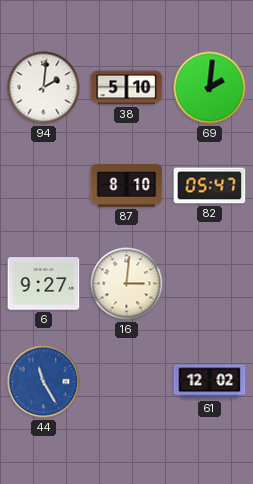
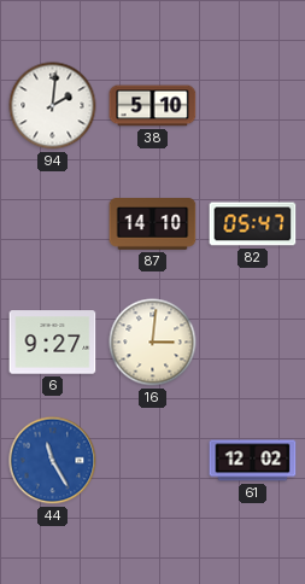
69: 2:01 -> none
87: 8:10 -> 14:10
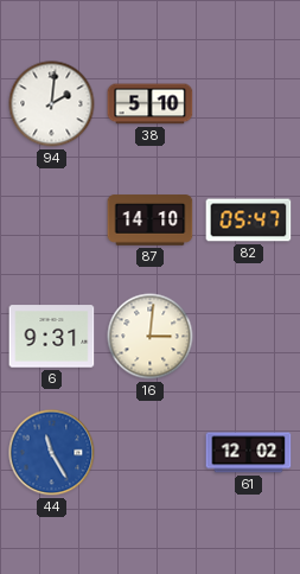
6: 9:27 -> 9:31
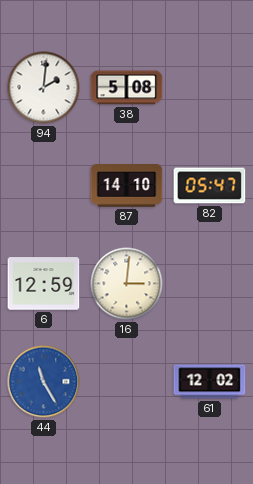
38: 5:10 -> 5:08
6: 9:31 -> 12:59
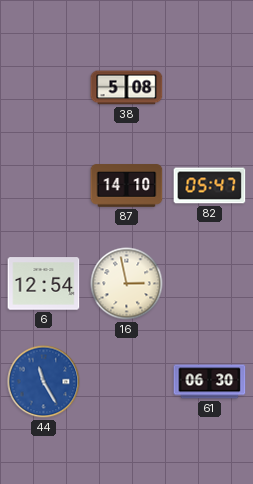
94: 2:01 -> none
6: 12:59 -> 12:54
16: 3:01 -> 2:58
61: 12:02 -> 06:30
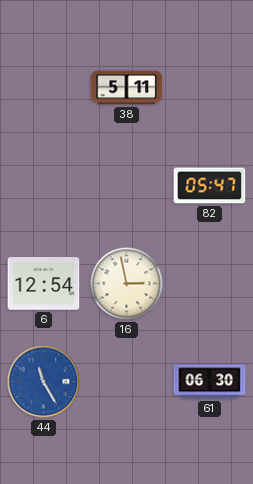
38: 5:08 -> 5:11
87: 14:10 -> none
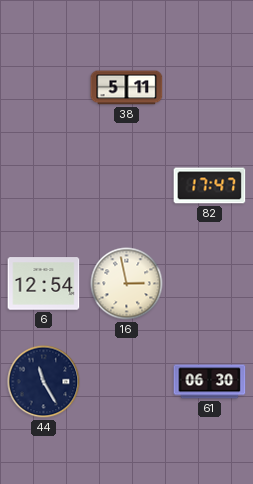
82: 05:47 -> 17:47
44 dial: blue -> navy
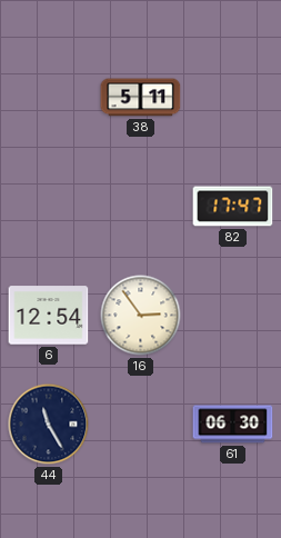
16: 2:58 -> 2:54
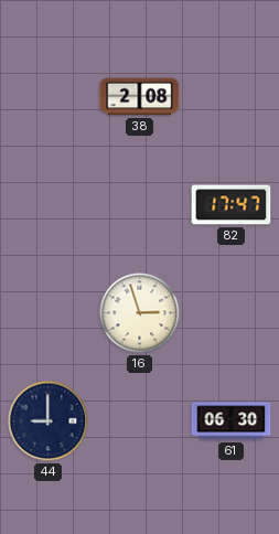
38: 5:11 -> 2:08
6: 12:54 -> none
16: 2:54 -> 2:57
44: 11:25 -> 9:00
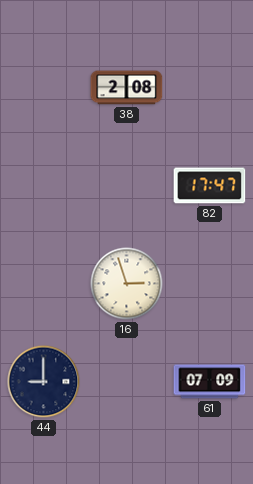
61: 06:30 -> 07:09
